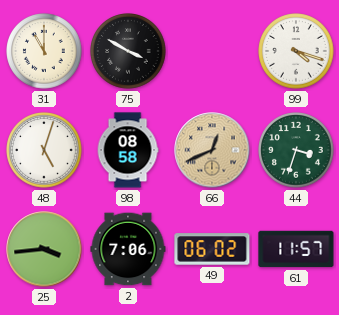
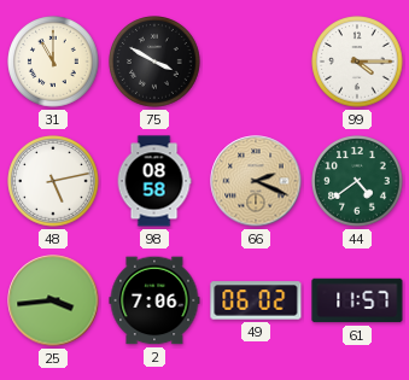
99: 4:18 -> 4:15
48: 5:03 -> 5:13
66: 12:41 -> 2:19
44: 3:33 -> 4:39
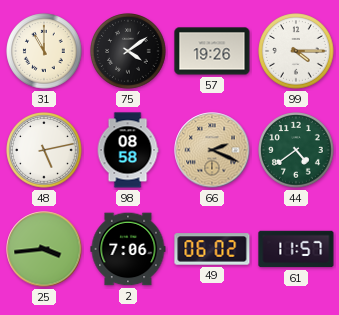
75: 3:50 -> 4:09
57: none -> 19:26
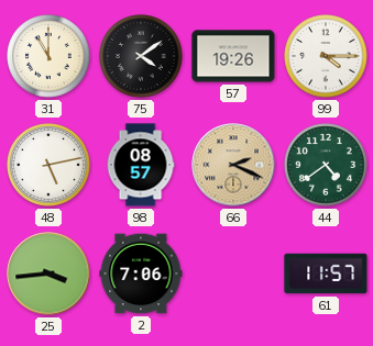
98: 08:58 -> 08:57
49: 06:02 -> none
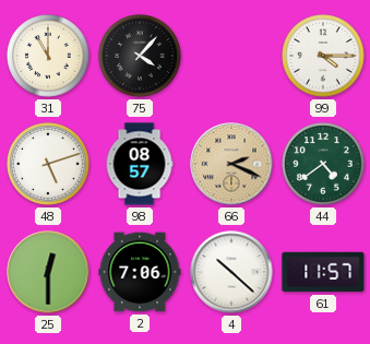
75: 4:09 -> 4:07
57: 19:26 -> none
48: 5:13 -> 5:12
25: 3:44 -> 12:30
4: none -> 10:22
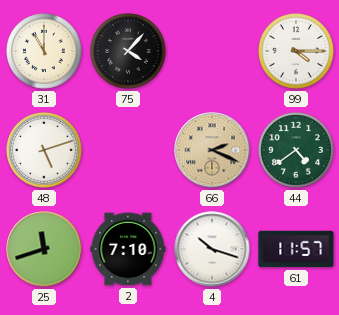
98: 08:57 -> none
25: 12:30 -> 11:42
2: 7:06 -> 7:10
4: 10:22 -> 10:18
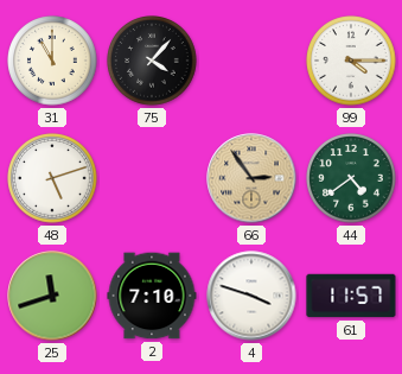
66: 2:19 -> 2:54
4: 10:18 -> 3:48
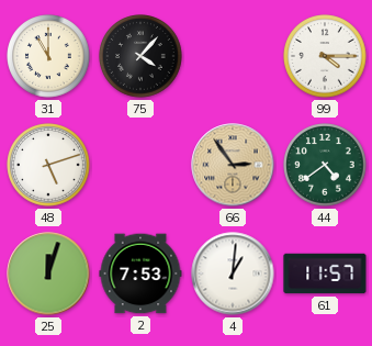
25: 11:42 -> 12:03
2: 7:10 -> 7:53
4: 3:48 -> 1:01
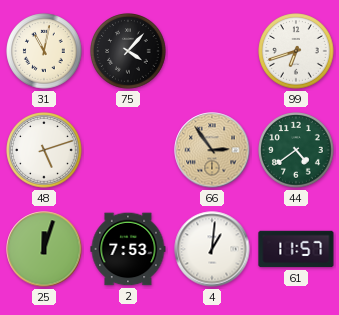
31: 11:00 -> 11:02
99: 4:15 -> 6:42
